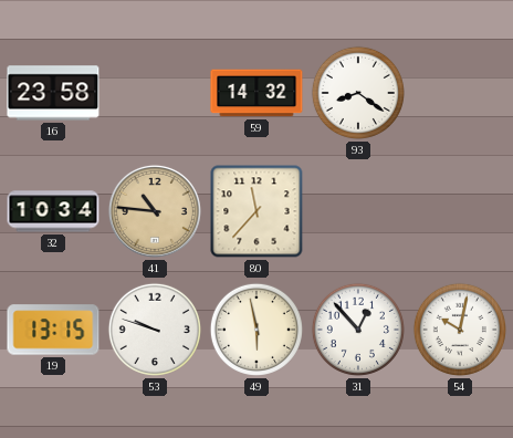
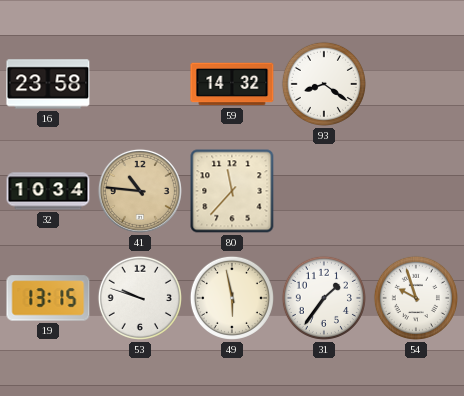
31: 12:53 -> 1:36
54: 10:02 -> 9:57
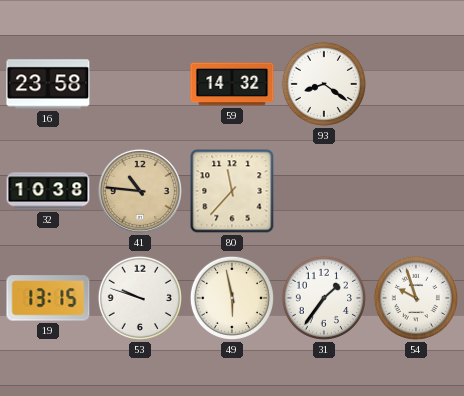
32: 10:34 -> 10:38
